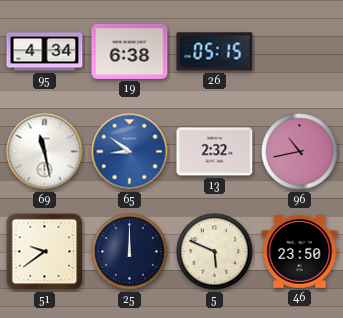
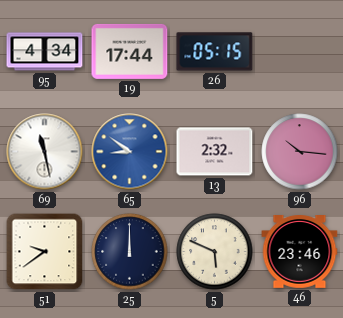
19: 6:38 -> 17:44
96: 10:43 -> 10:16
46: 23:50 -> 23:46
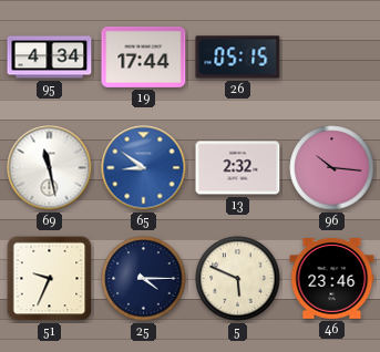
51: 9:39 -> 9:34
25: 12:00 -> 4:15
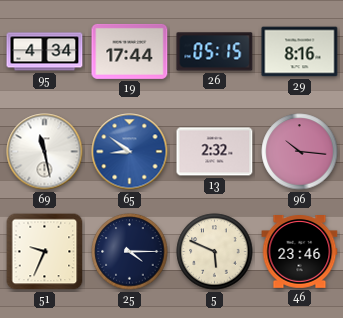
29: none -> 8:16
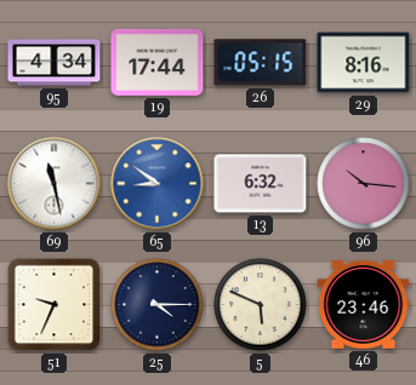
13: 2:32 -> 6:32
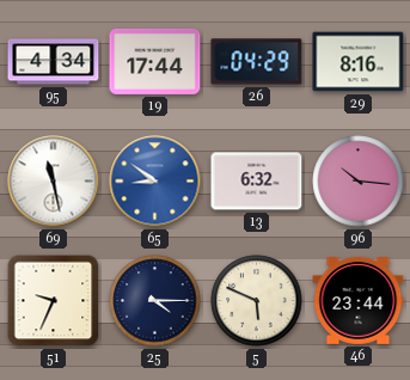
26: 05:15 -> 04:29
46: 23:46 -> 23:44
